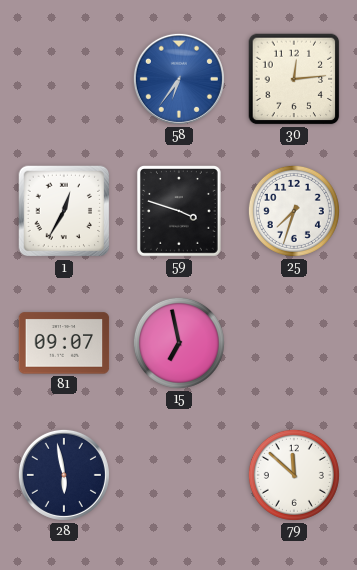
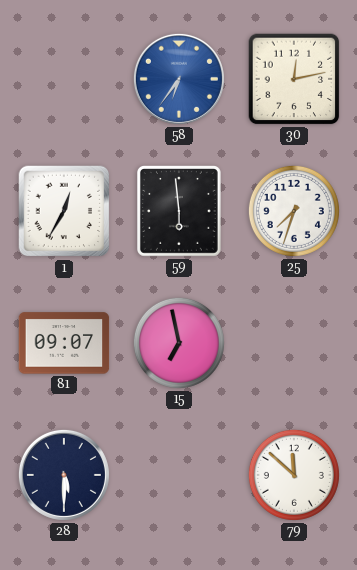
30: 12:14 -> 12:13
59: 3:48 -> 5:59
28: 5:58 -> 5:30
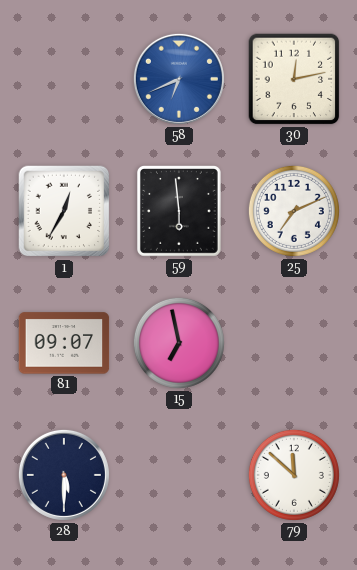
58: 6:36 -> 6:41
25: 7:33 -> 7:11
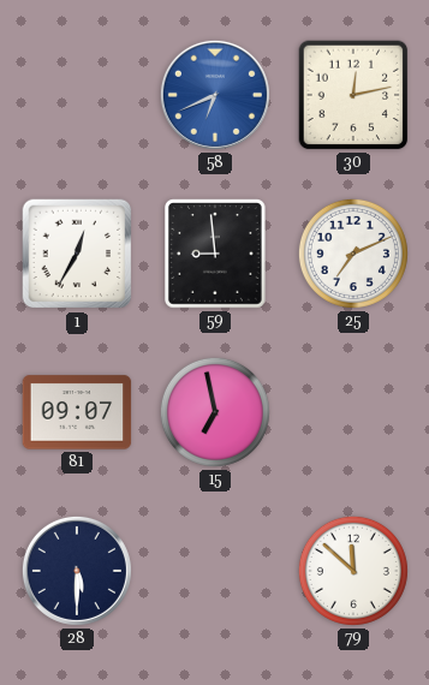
59: 5:59 -> 8:59
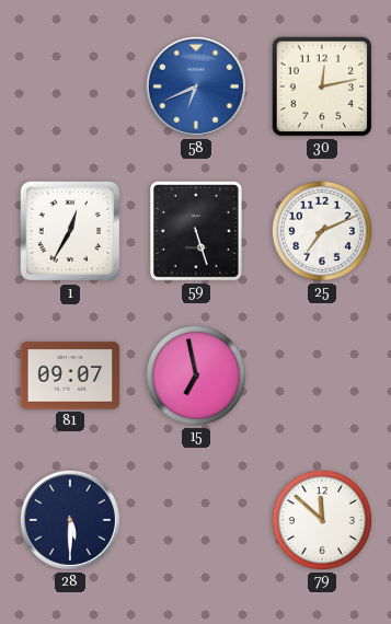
59: 8:59 -> 5:27
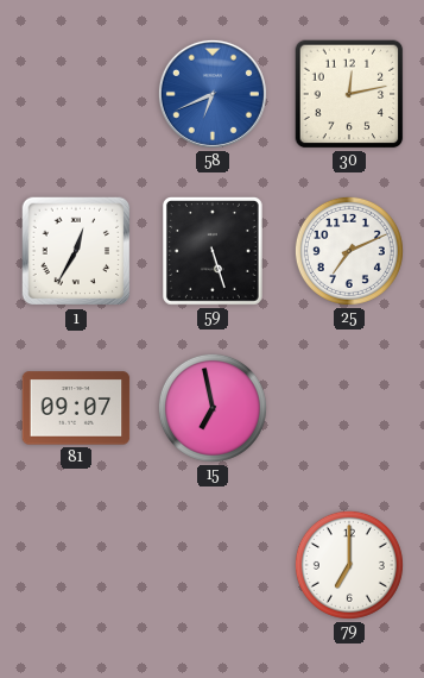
28: 5:30 -> none
79: 11:52 -> 7:00
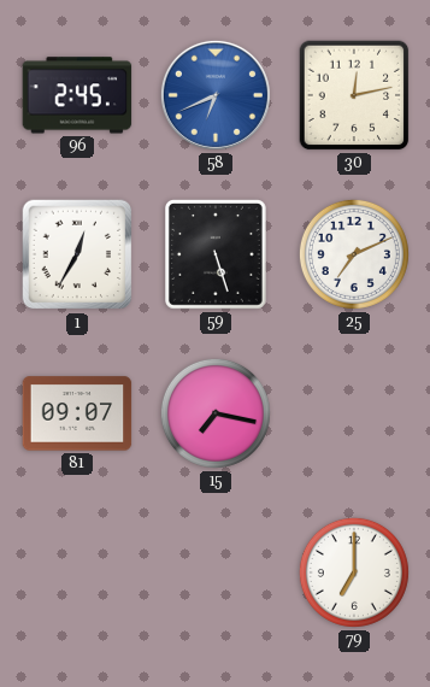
96: none -> 2:45
15: 6:58 -> 7:17
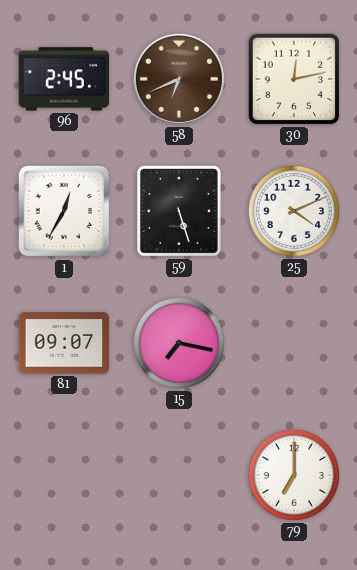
58 dial: blue -> brown
25: 7:11 -> 4:11
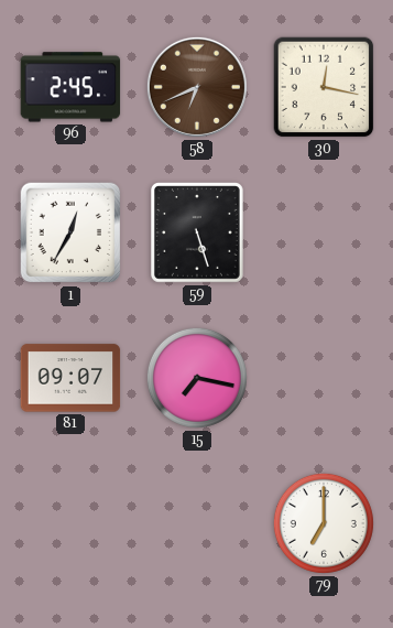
30: 12:13 -> 12:17
25: 4:11 -> none
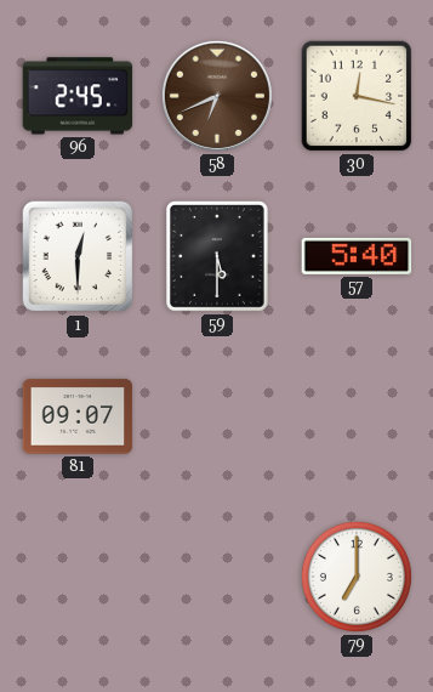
1: 12:35 -> 12:30
59: 5:27 -> 5:30
57: none -> 5:40
15: 7:17 -> none
